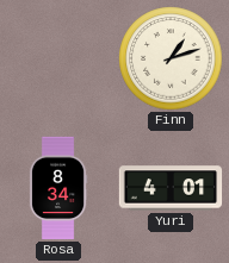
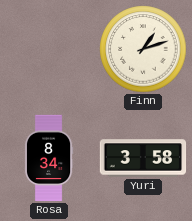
Yuri: 4:01 -> 3:58
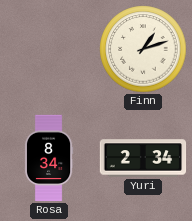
Yuri: 3:58 -> 2:34
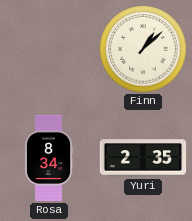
Finn: 1:12 -> 1:08
Yuri: 2:34 -> 2:35
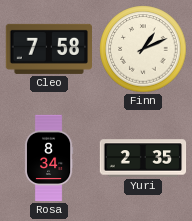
Cleo: none -> 7:58
Finn: 1:08 -> 1:11
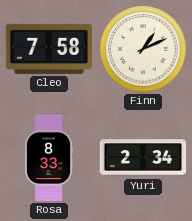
Rosa: 8:34 -> 8:33
Yuri: 2:35 -> 2:34
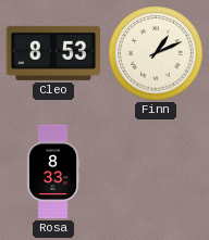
Cleo: 7:58 -> 8:53
Yuri: 2:34 -> none
